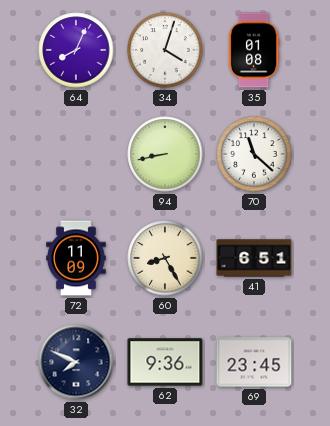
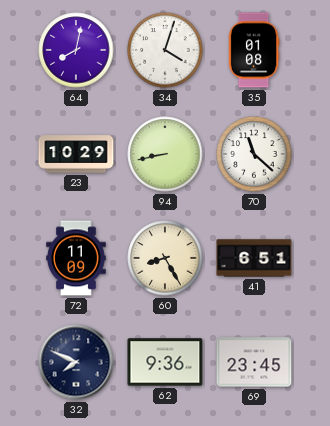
64: 8:04 -> 8:02
23: none -> 10:29
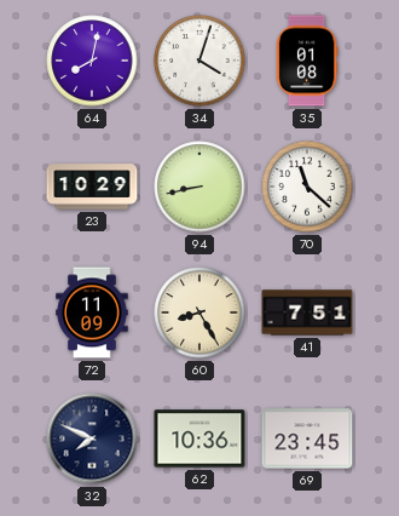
41: 6:51 -> 7:51
62: 9:36 -> 10:36
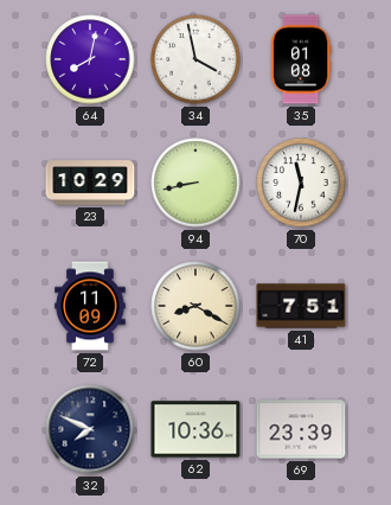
34: 4:03 -> 3:58
70: 11:22 -> 11:32
60: 8:25 -> 8:20
69: 23:45 -> 23:39
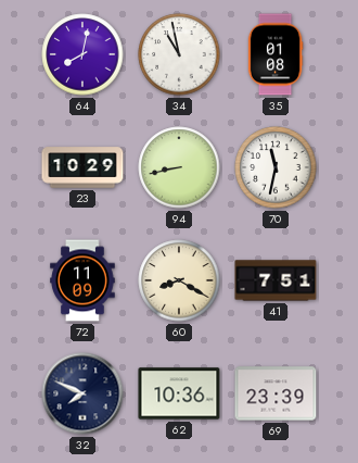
34: 3:58 -> 10:58
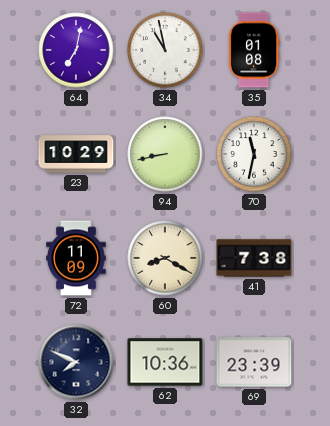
64: 8:02 -> 7:02
41: 7:51 -> 7:38
